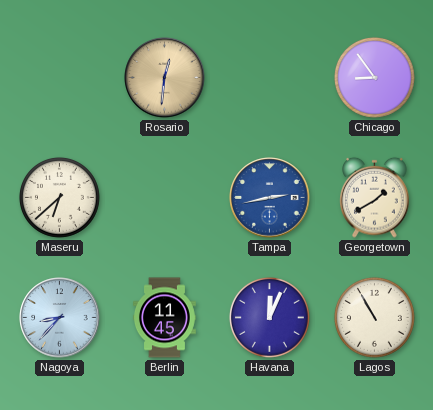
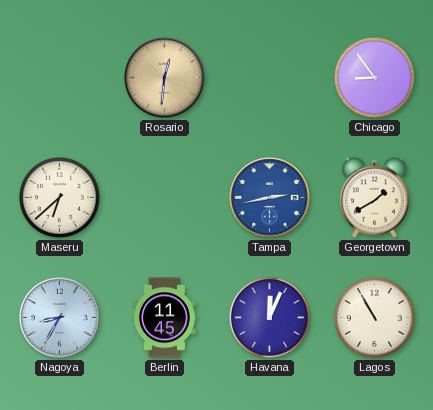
Nagoya: 8:37 -> 8:35
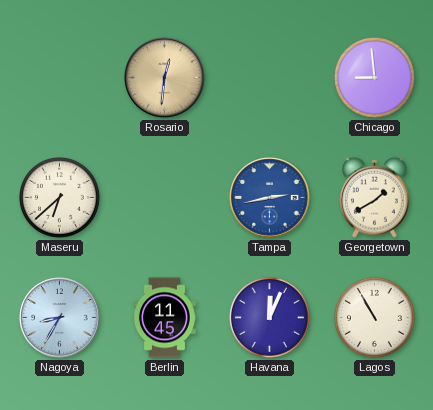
Chicago: 8:54 -> 8:59
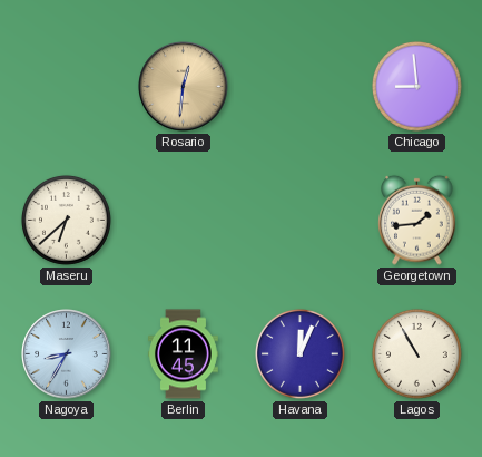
Tampa: 2:43 -> none
Georgetown: 1:40 -> 1:44
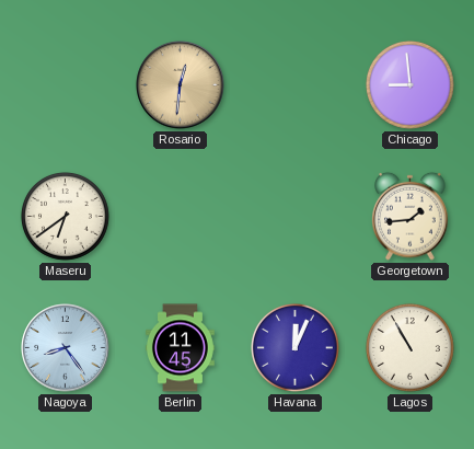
Maseru: 6:38 -> 6:39
Nagoya: 8:35 -> 8:24
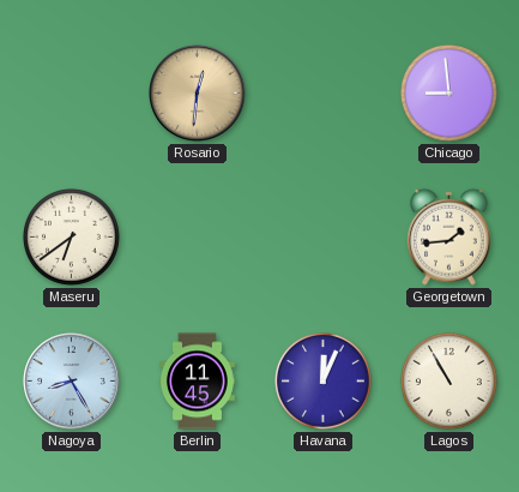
Nagoya: 8:24 -> 8:25
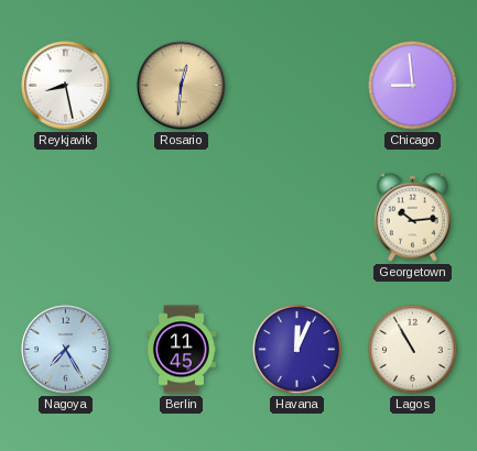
Reykjavik: none -> 8:28
Maseru: 6:39 -> none
Georgetown: 1:44 -> 10:14
Nagoya: 8:25 -> 7:25
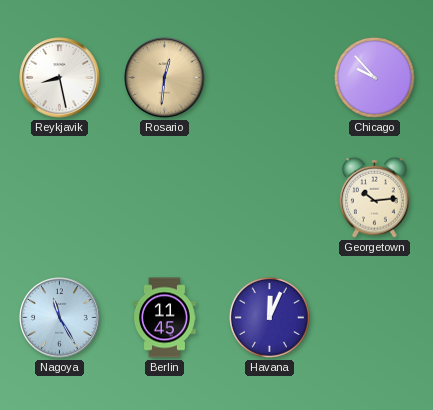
Chicago: 8:59 -> 9:53
Nagoya: 7:25 -> 11:25
Lagos: 10:55 -> none
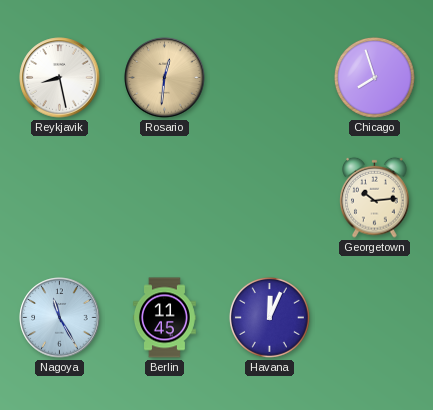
Chicago: 9:53 -> 7:57
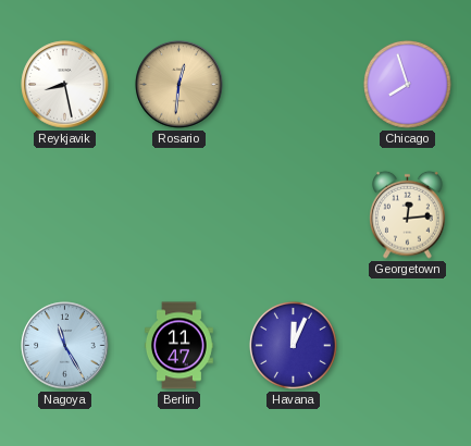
Georgetown: 10:14 -> 12:14
Berlin: 11:45 -> 11:47
